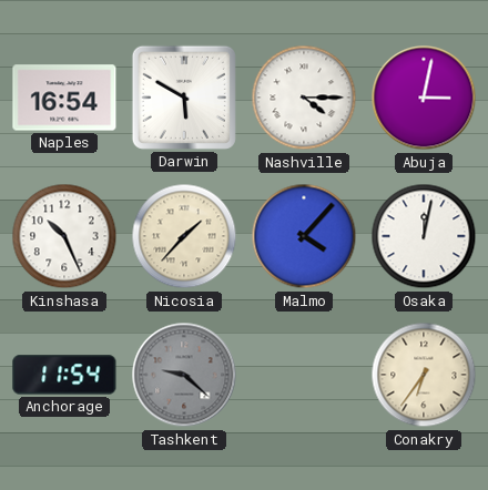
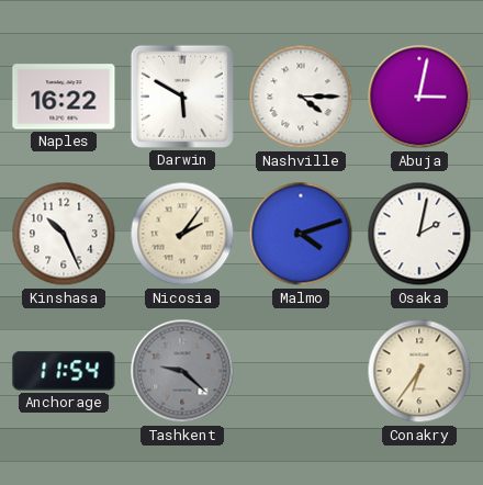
Naples: 16:54 -> 16:22
Nicosia: 1:37 -> 2:06
Malmo: 4:07 -> 4:12
Osaka: 12:02 -> 2:02
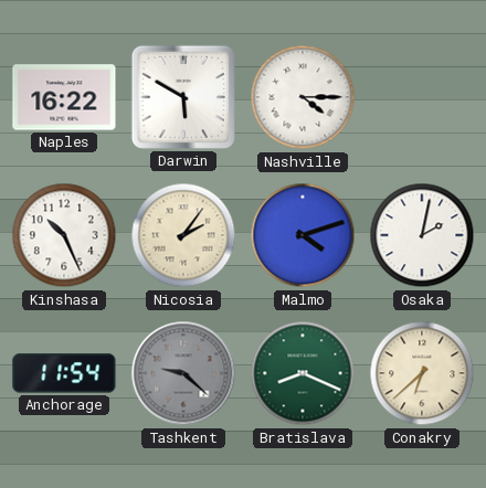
Abuja: 3:02 -> none
Bratislava: none -> 8:19
Conakry: 6:36 -> 6:38
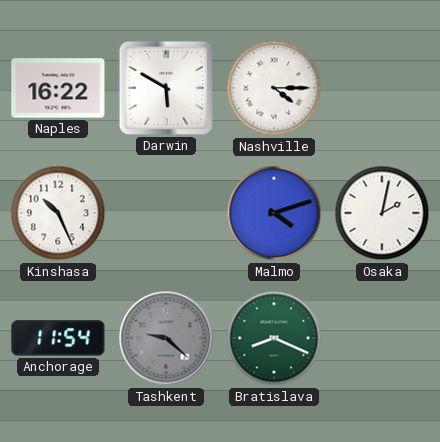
Nicosia: 2:06 -> none
Conakry: 6:38 -> none
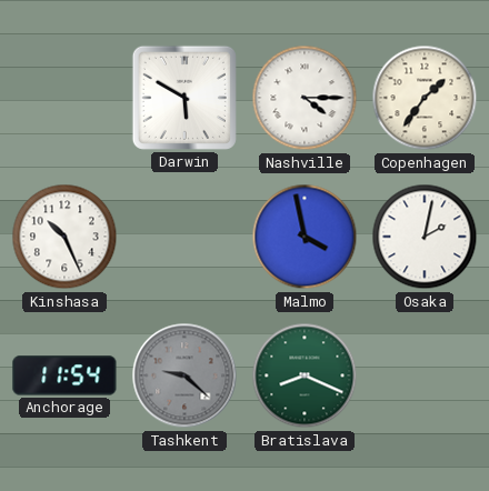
Naples: 16:22 -> none
Copenhagen: none -> 1:36
Malmo: 4:12 -> 3:58
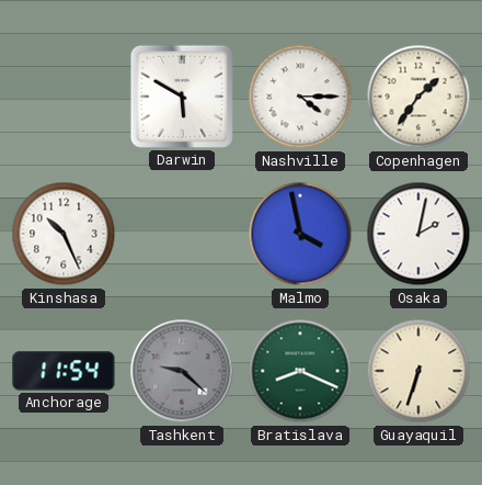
Guayaquil: none -> 6:33
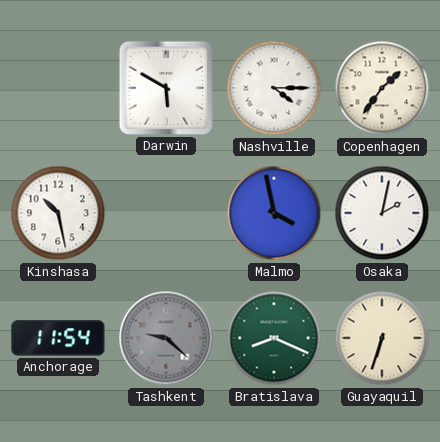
Kinshasa: 10:26 -> 10:28
